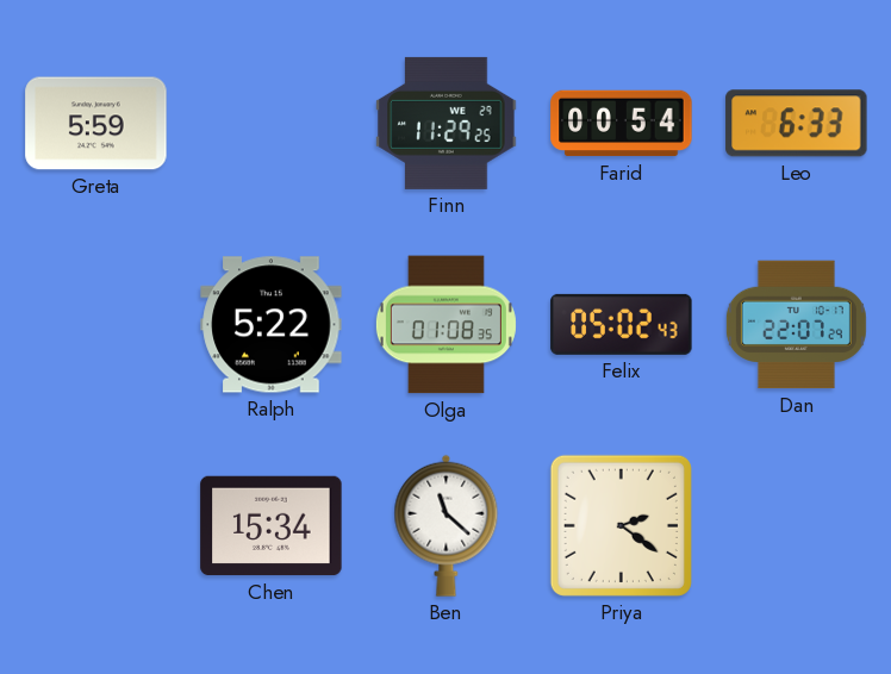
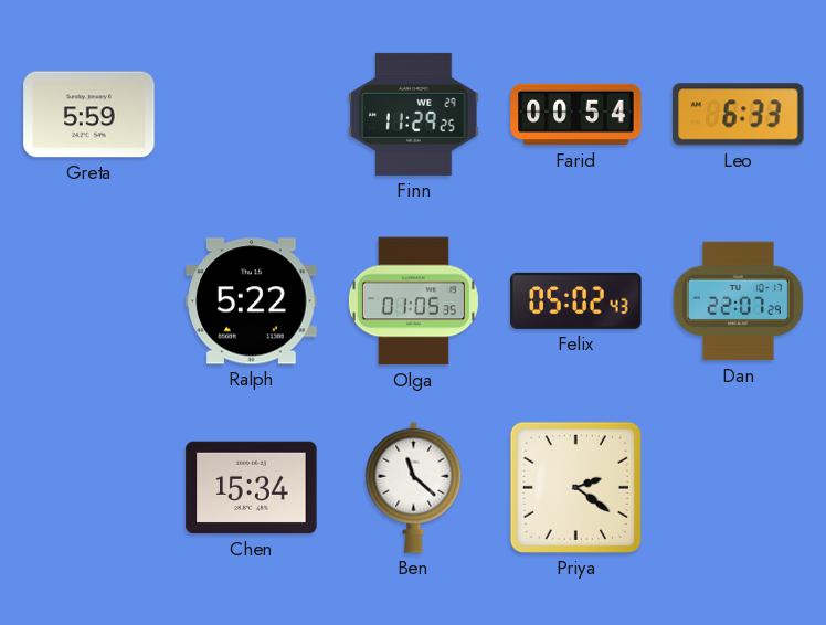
Olga: 01:08 -> 01:05
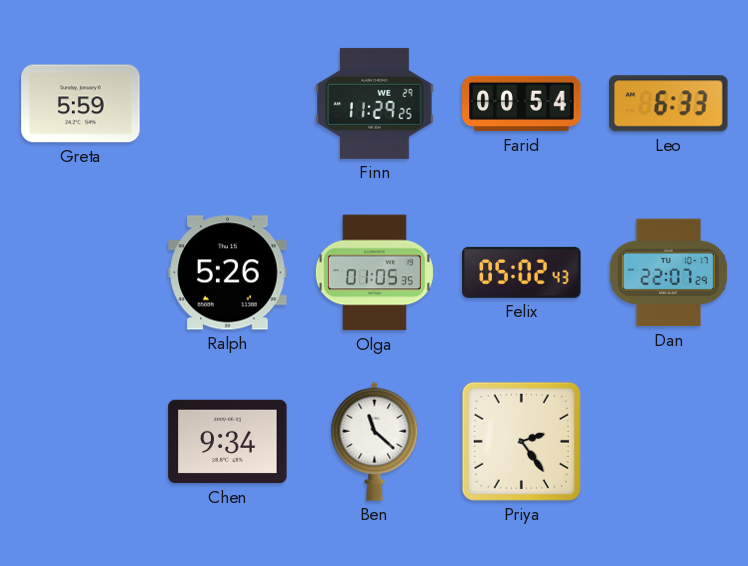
Ralph: 5:22 -> 5:26
Chen: 15:34 -> 9:34
Priya: 2:21 -> 2:24
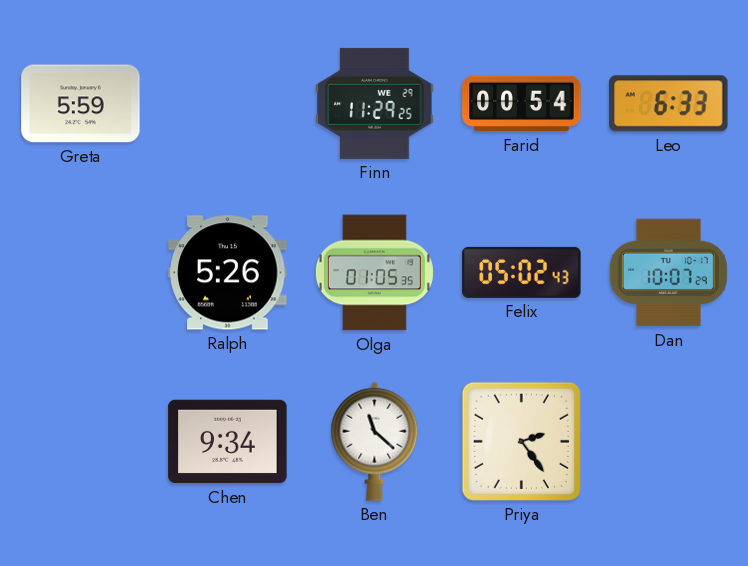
Dan: 22:07 -> 10:07
